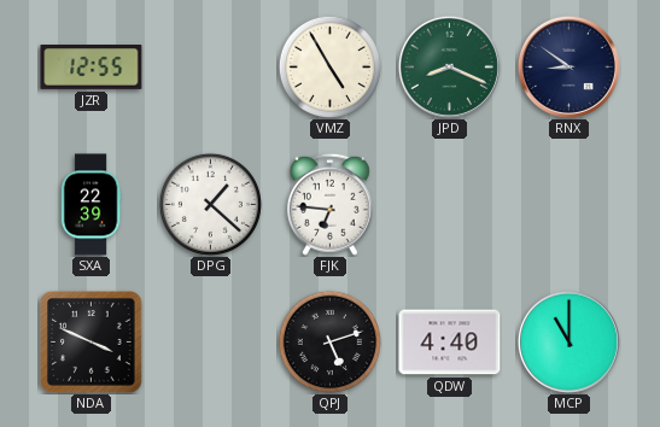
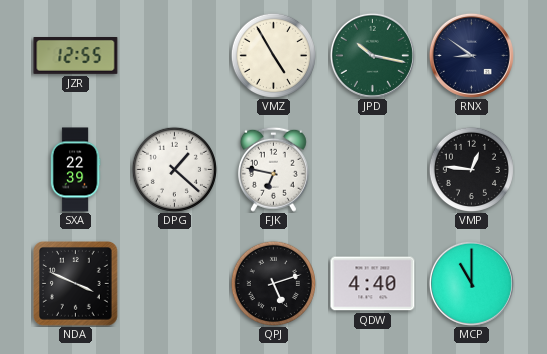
JPD: 8:19 -> 10:17
FJK: 6:46 -> 6:47
VMP: none -> 12:46
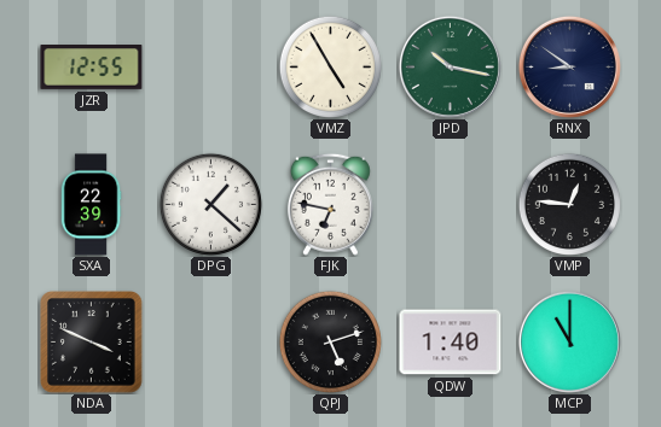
QDW: 4:40 -> 1:40
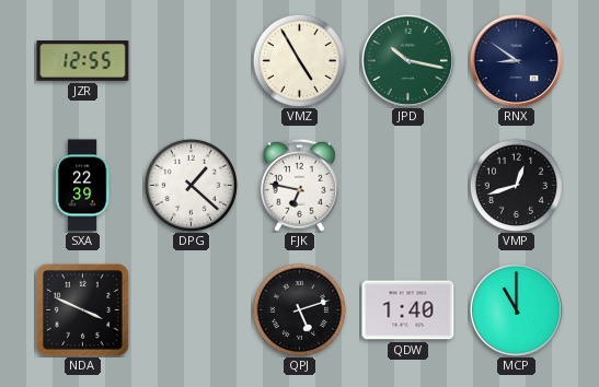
VMP: 12:46 -> 12:42
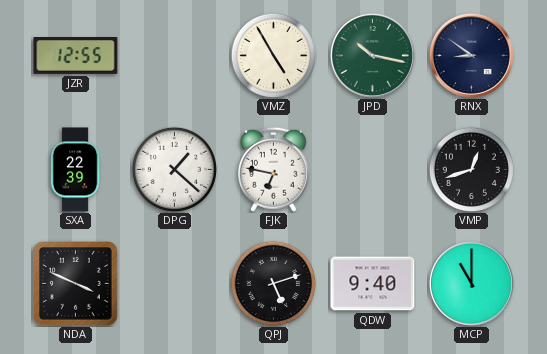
QDW: 1:40 -> 9:40
